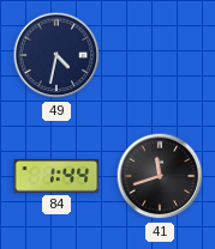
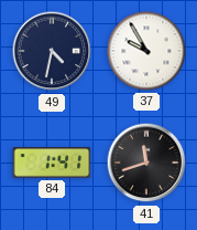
37: none -> 9:55
84: 1:44 -> 1:41
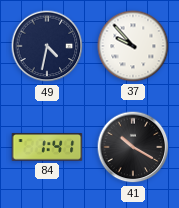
37: 9:55 -> 9:53
41: 11:42 -> 10:20
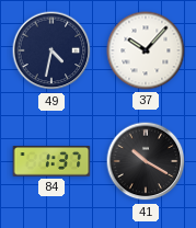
37: 9:53 -> 10:07
84: 1:41 -> 1:37
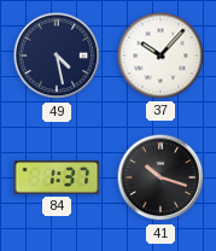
49: 4:32 -> 4:28
41: 10:20 -> 10:18
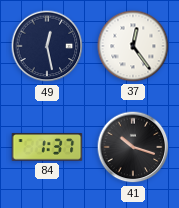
49: 4:28 -> 12:28
37: 10:07 -> 12:24
